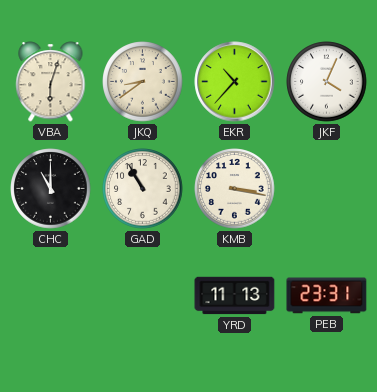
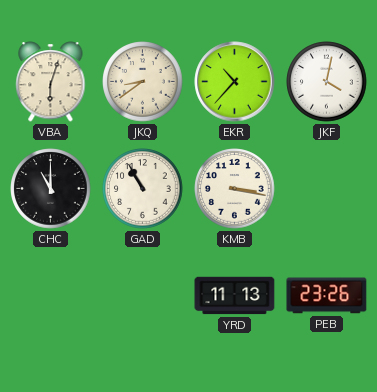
JKF: 4:04 -> 4:02
PEB: 23:31 -> 23:26
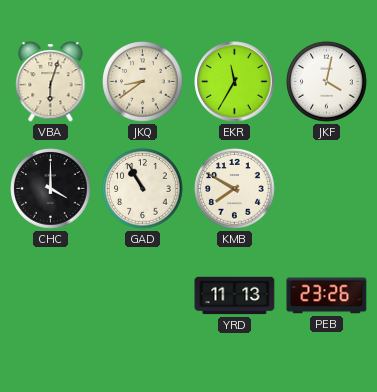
EKR: 10:37 -> 11:35
CHC: 11:00 -> 4:00
KMB: 3:17 -> 7:50
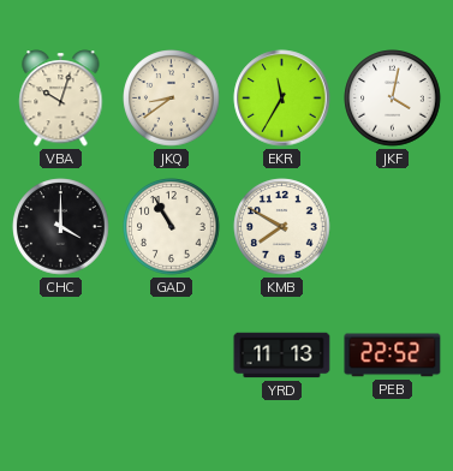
VBA: 6:03 -> 10:03
PEB: 23:26 -> 22:52
